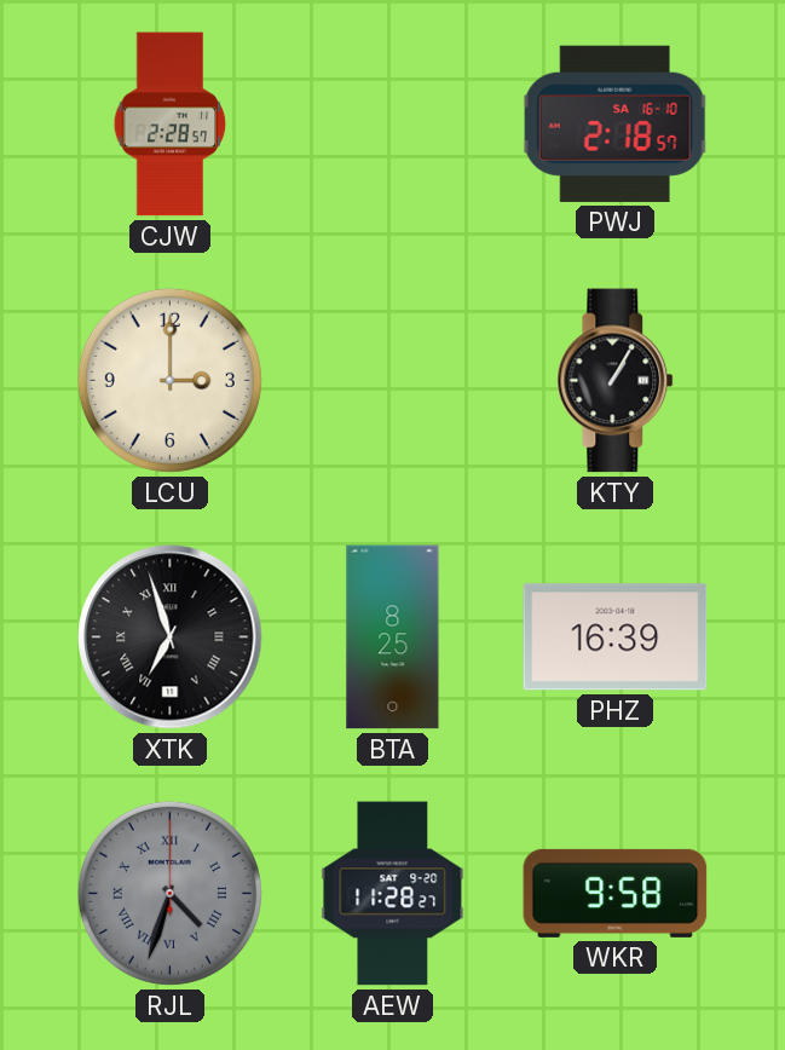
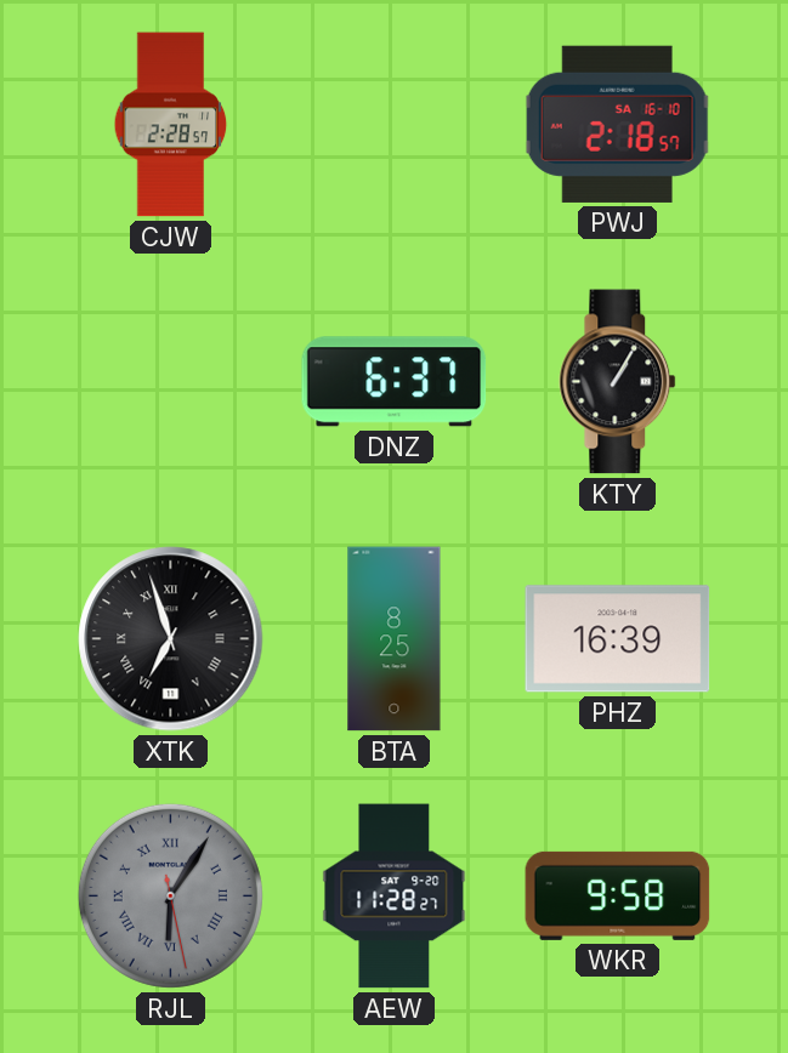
LCU: 3:00 -> none
DNZ: none -> 6:37
RJL: 4:33 -> 6:05
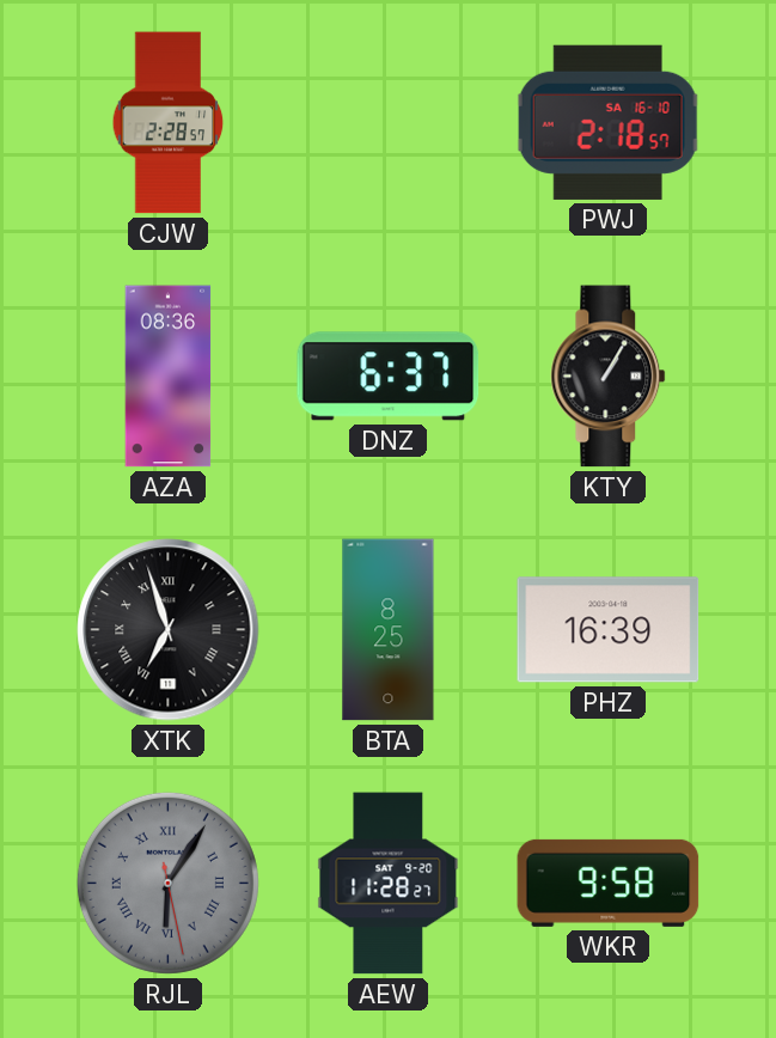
AZA: none -> 08:36
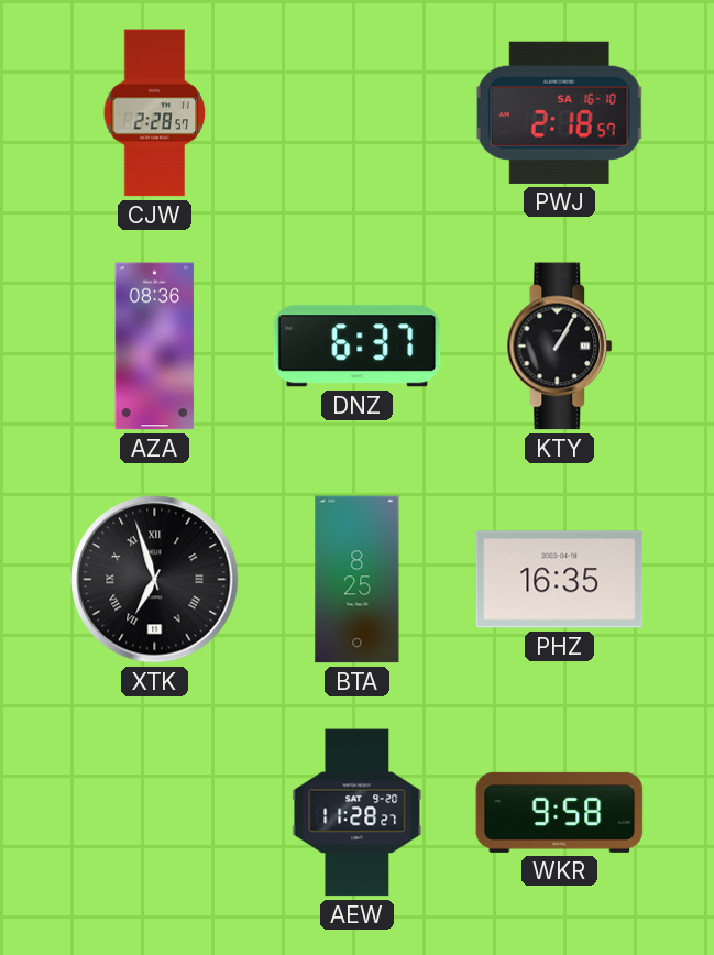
PHZ: 16:39 -> 16:35
RJL: 6:05 -> none
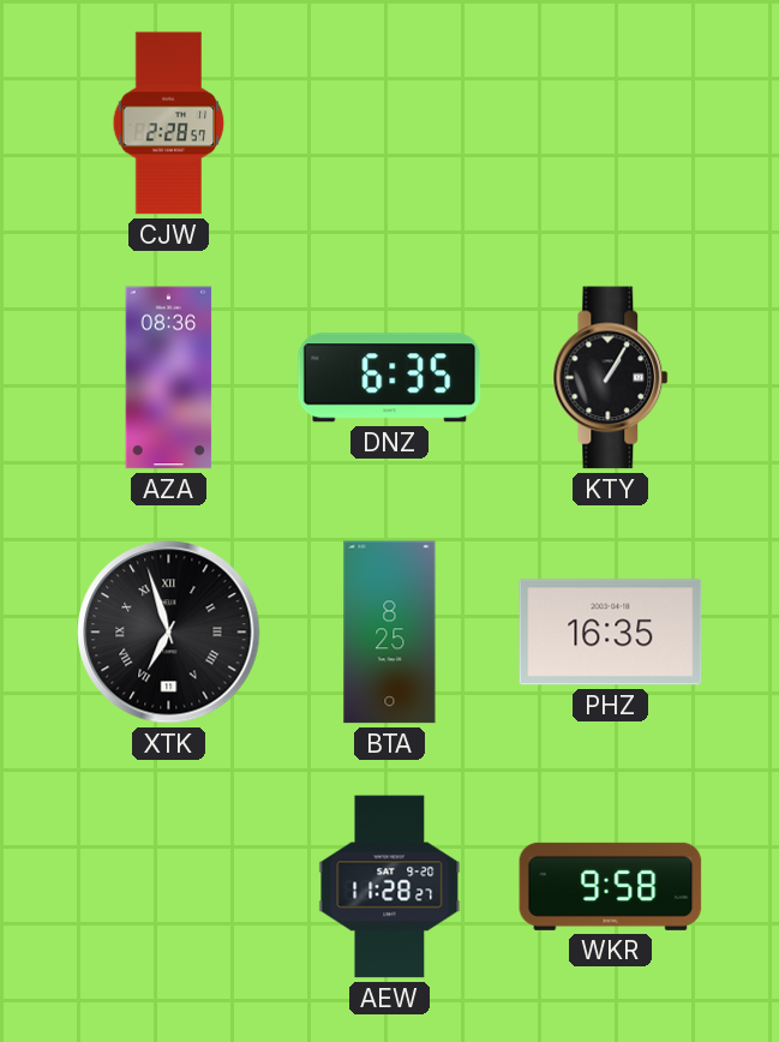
PWJ: 2:18 -> none
DNZ: 6:37 -> 6:35
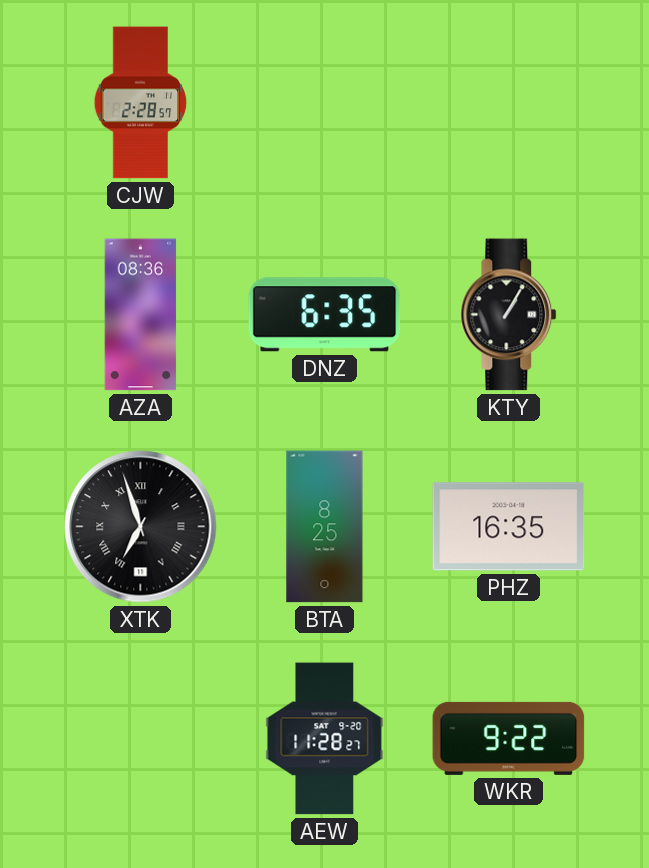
WKR: 9:58 -> 9:22
